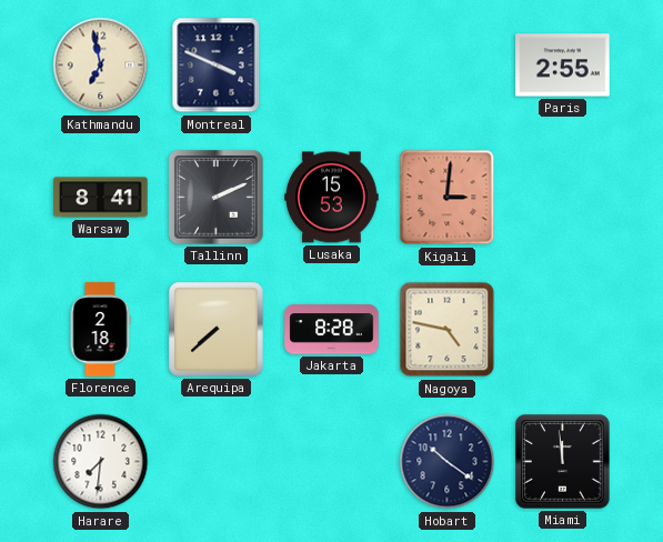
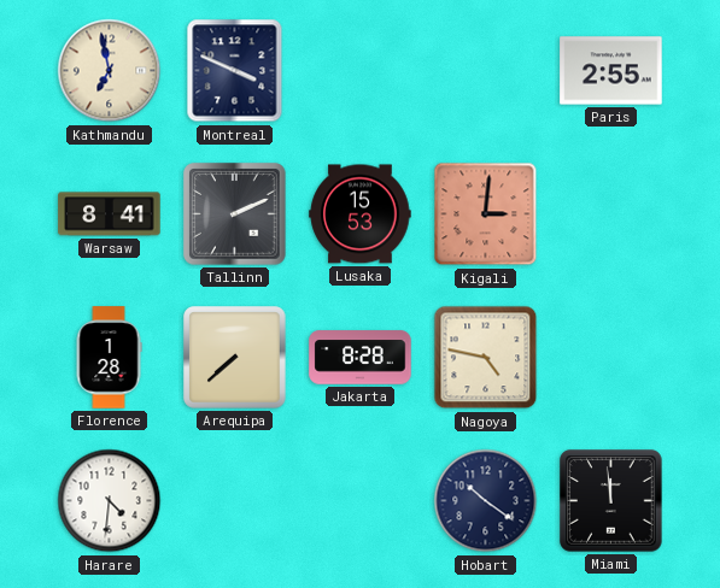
Florence: 2:18 -> 1:28
Harare: 7:31 -> 4:31
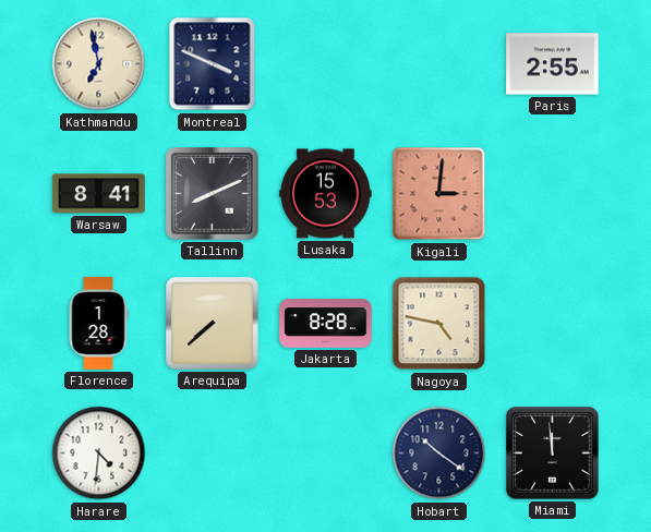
Tallinn: 2:11 -> 8:11
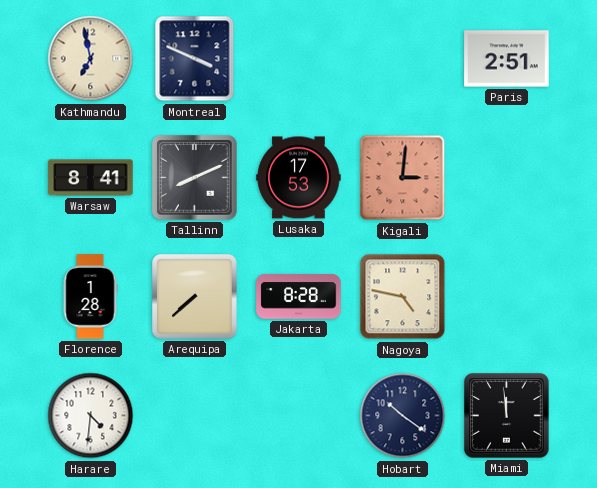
Paris: 2:55 -> 2:51
Lusaka: 15:53 -> 17:53
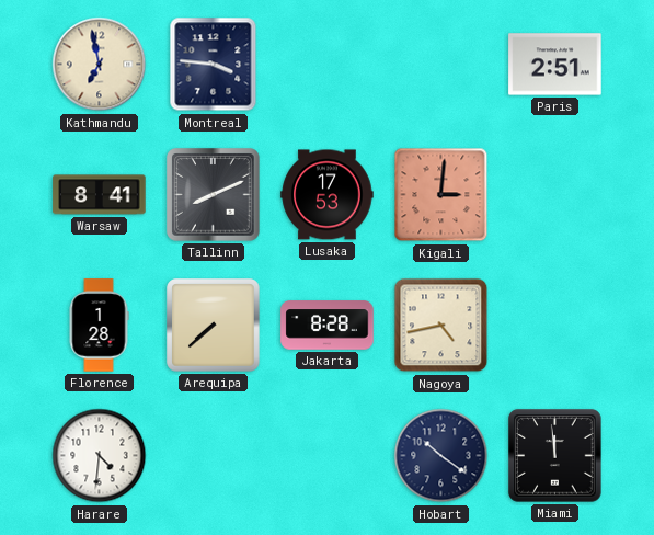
Montreal: 3:49 -> 3:46
Nagoya: 4:47 -> 4:43
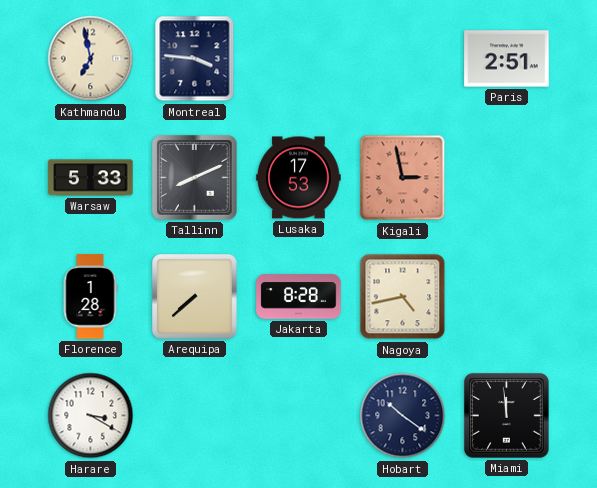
Warsaw: 8:41 -> 5:33
Kigali: 3:01 -> 2:58
Harare: 4:31 -> 3:20
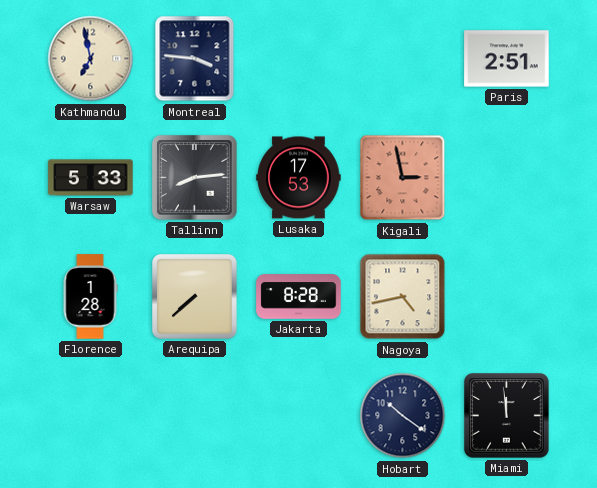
Tallinn: 8:11 -> 8:14
Harare: 3:20 -> none
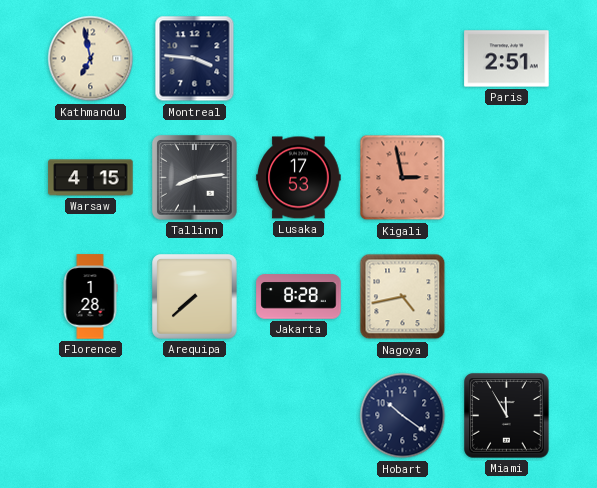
Warsaw: 5:33 -> 4:15
Miami: 11:59 -> 11:55
